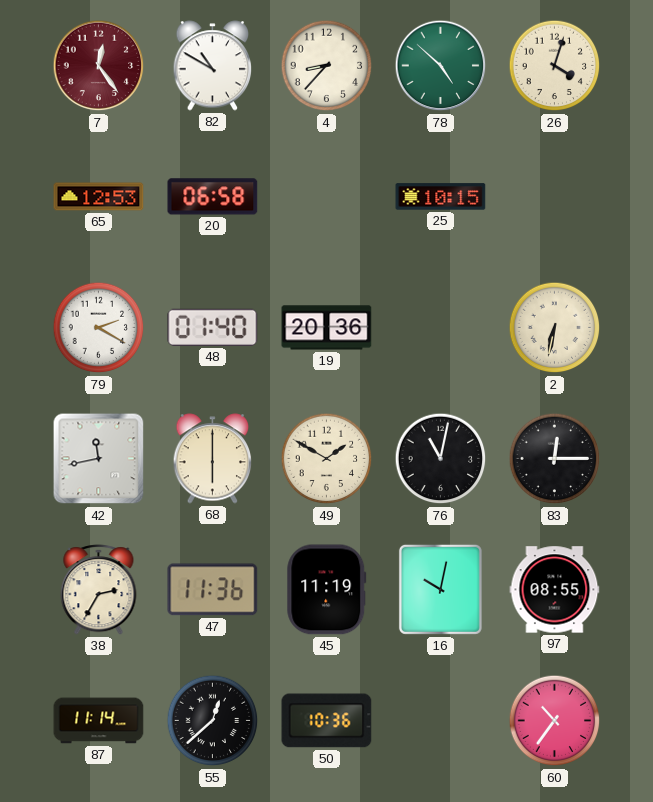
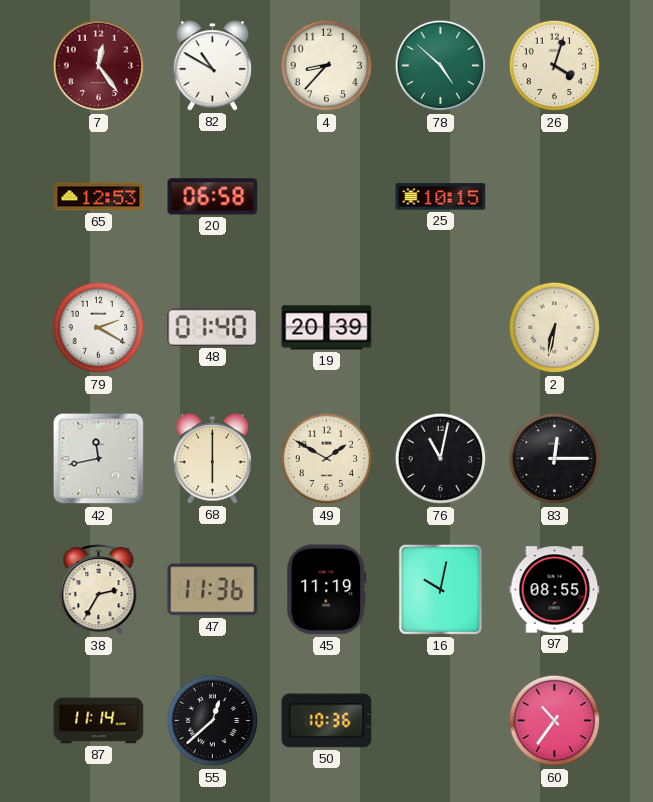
19: 20:36 -> 20:39
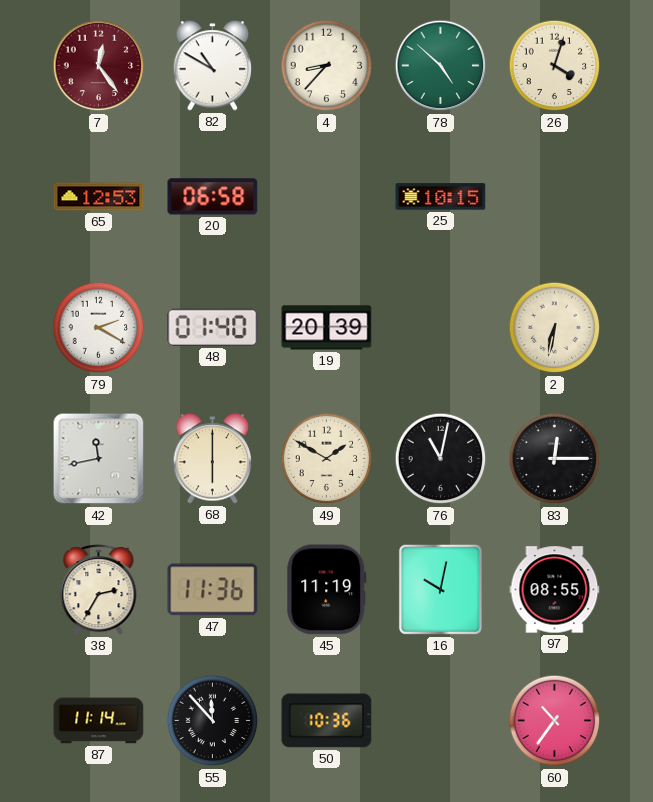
55: 12:38 -> 11:53
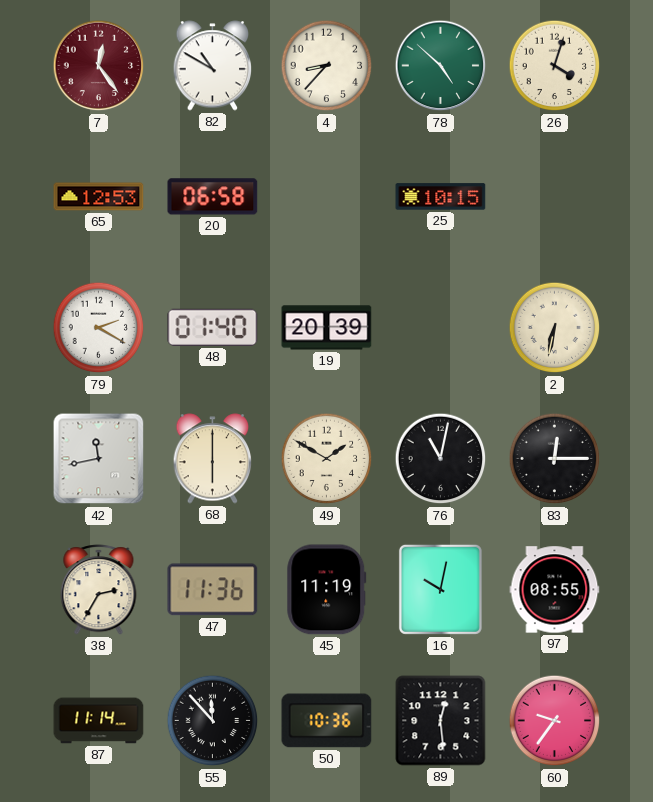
89: none -> 12:29
60: 10:36 -> 9:36
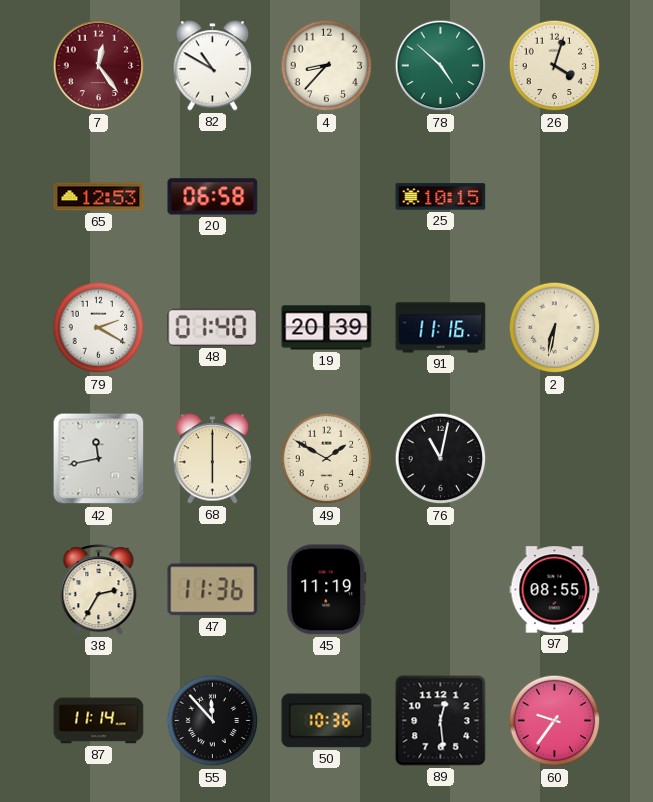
91: none -> 11:16
83: 12:15 -> none
16: 10:02 -> none
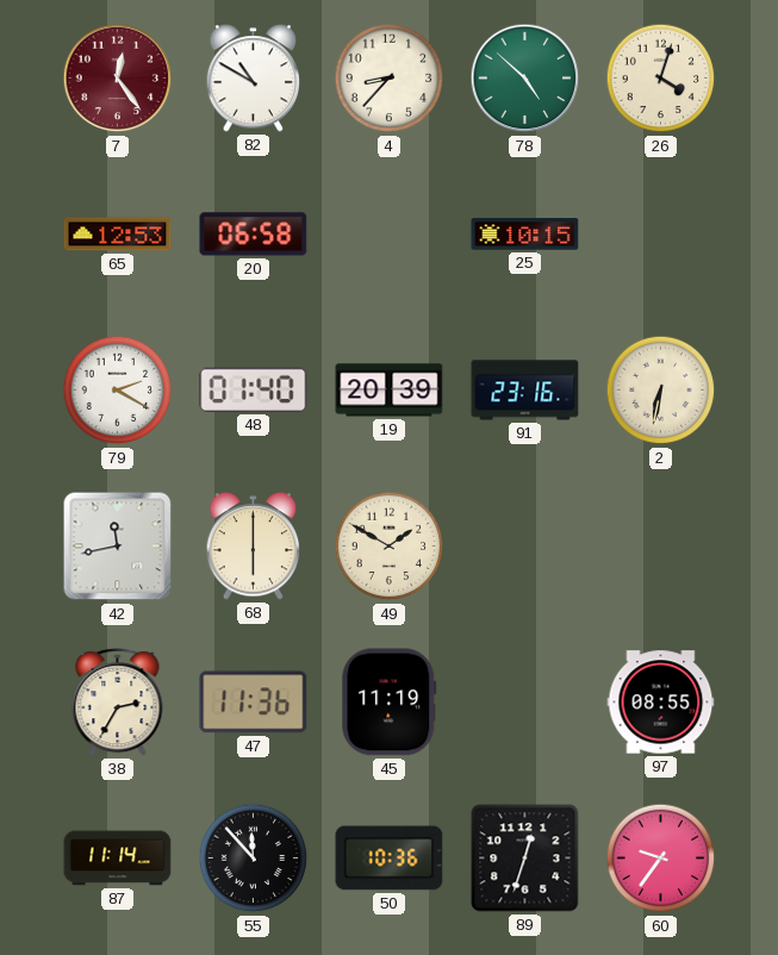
91: 11:16 -> 23:16
76: 11:02 -> none
89: 12:29 -> 12:33
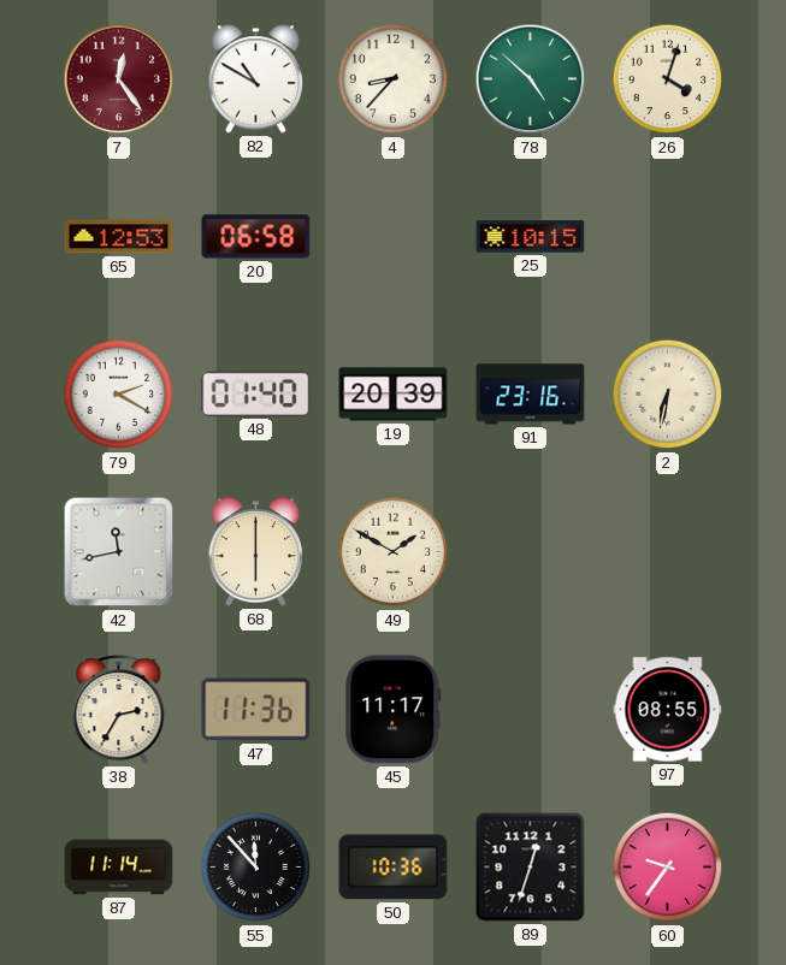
45: 11:19 -> 11:17
